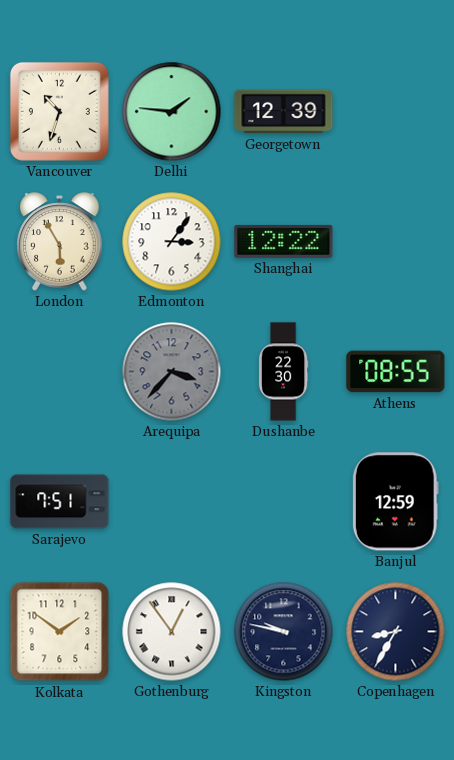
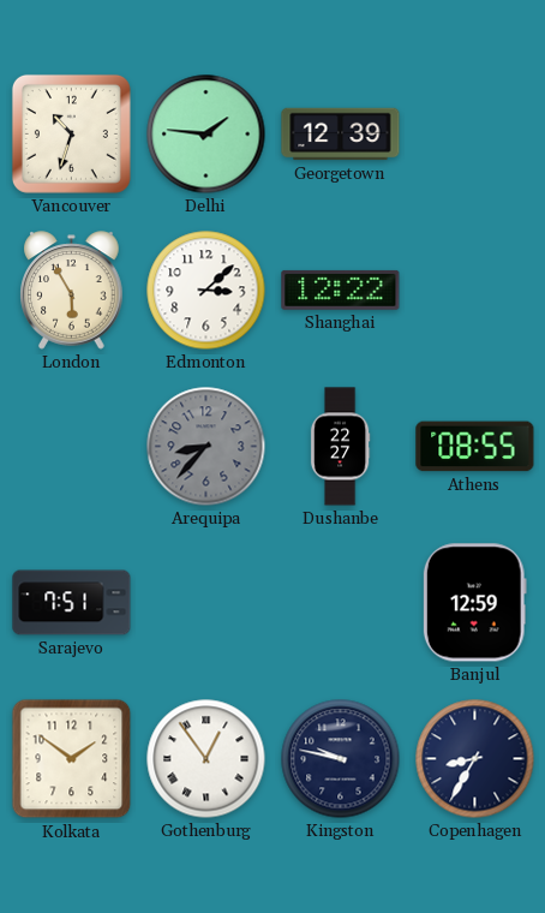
Edmonton: 3:06 -> 3:08
Arequipa: 3:37 -> 8:37
Dushanbe: 22:30 -> 22:27
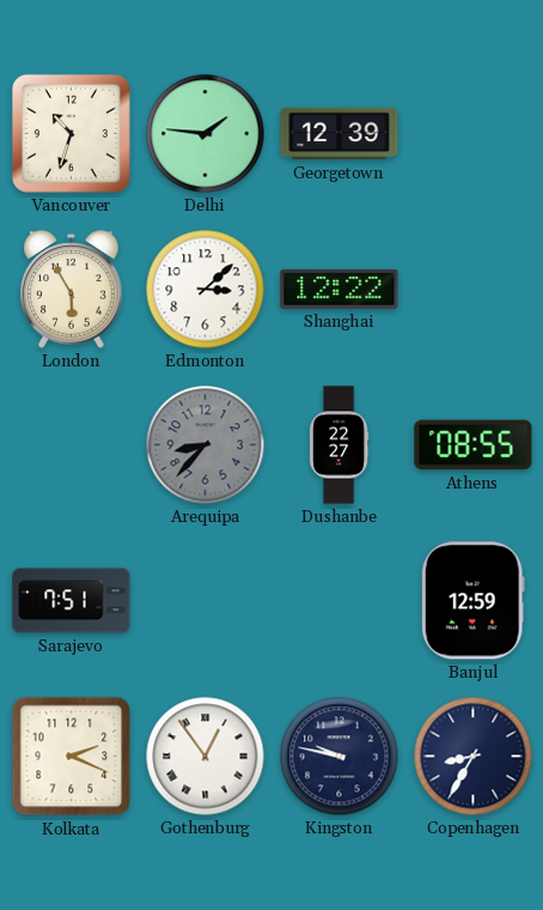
Kolkata: 1:51 -> 2:19
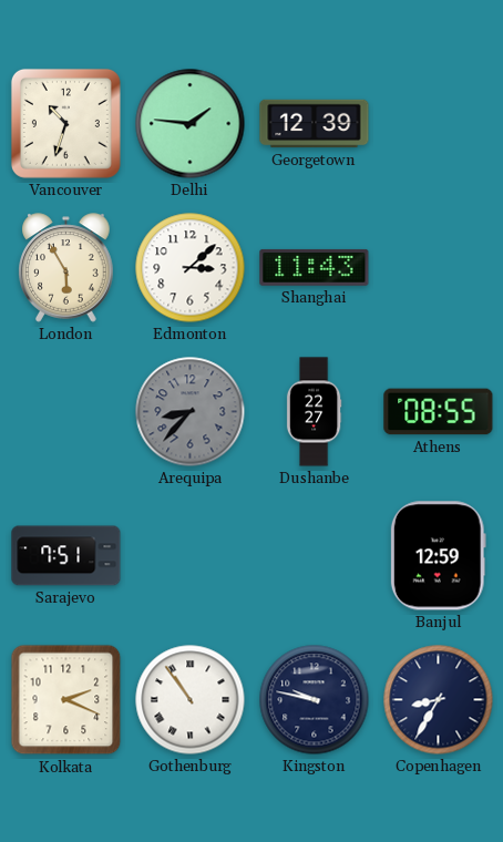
Shanghai: 12:22 -> 11:43
Gothenburg: 12:54 -> 10:54
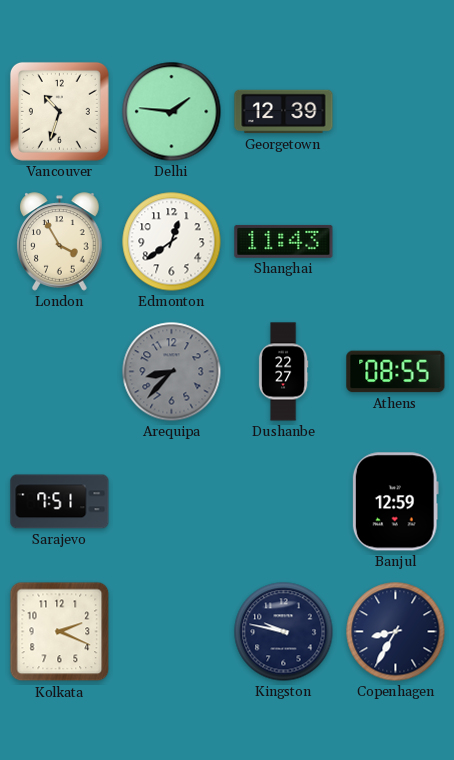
London: 5:55 -> 3:55
Edmonton: 3:08 -> 12:39
Gothenburg: 10:54 -> none
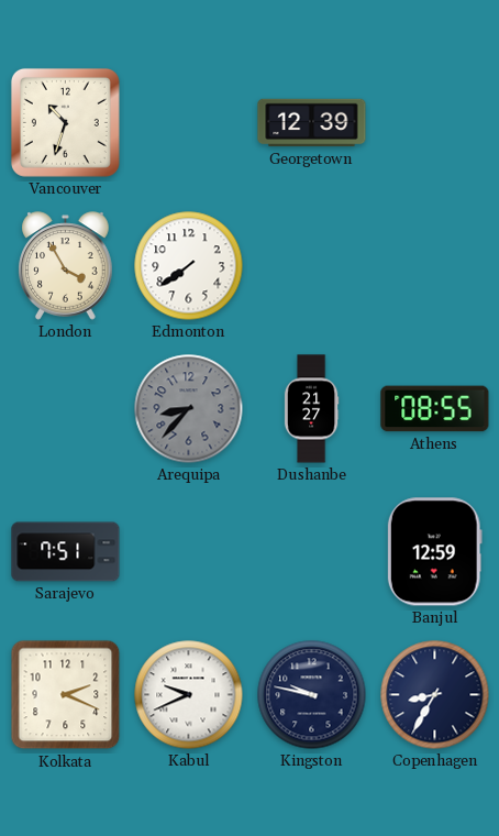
Delhi: 1:46 -> none
Edmonton: 12:39 -> 7:39
Shanghai: 11:43 -> none
Dushanbe: 22:27 -> 21:27
Kabul: none -> 9:41
